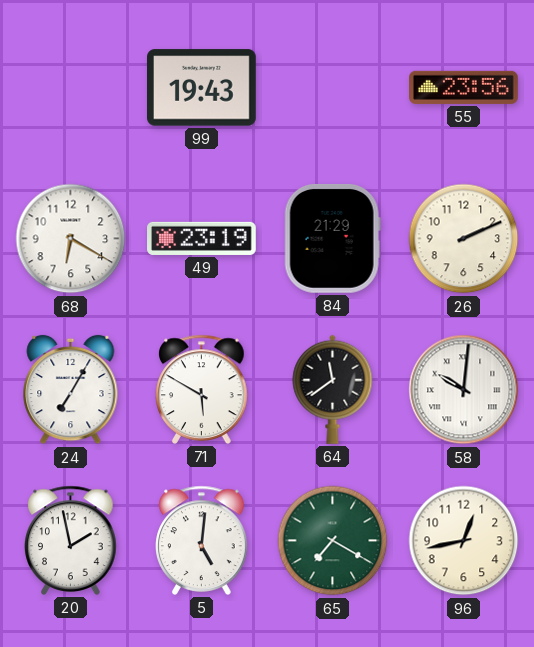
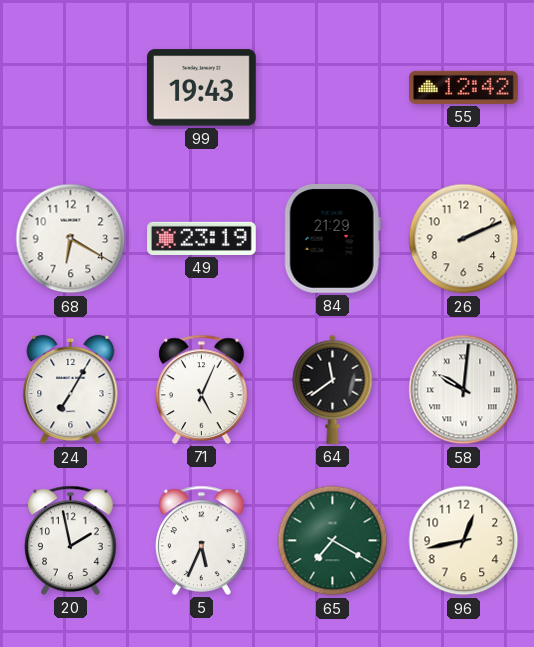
55: 23:56 -> 12:42
71: 5:50 -> 5:04
5: 5:01 -> 5:34
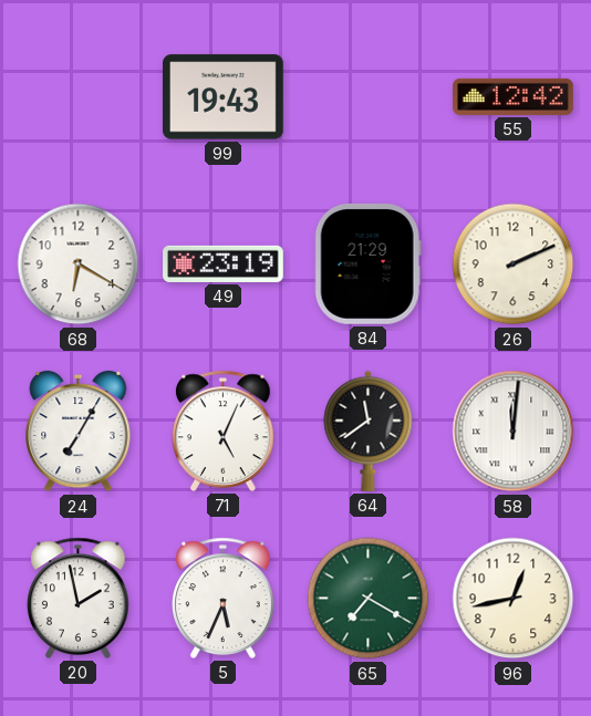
58: 10:01 -> 12:01
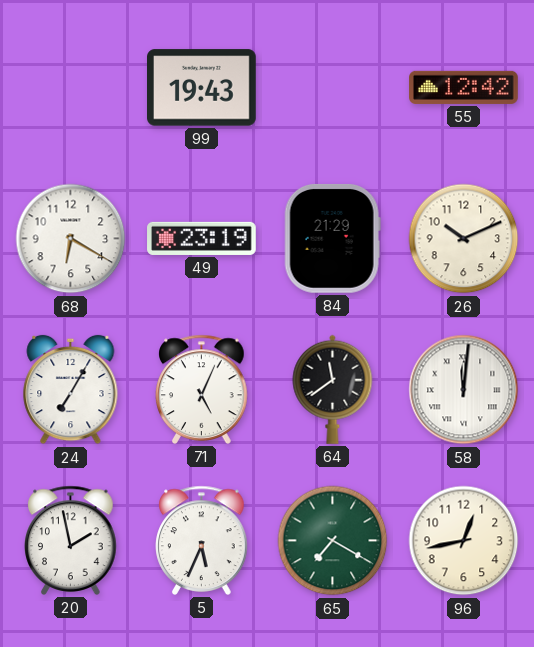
26: 2:11 -> 10:11
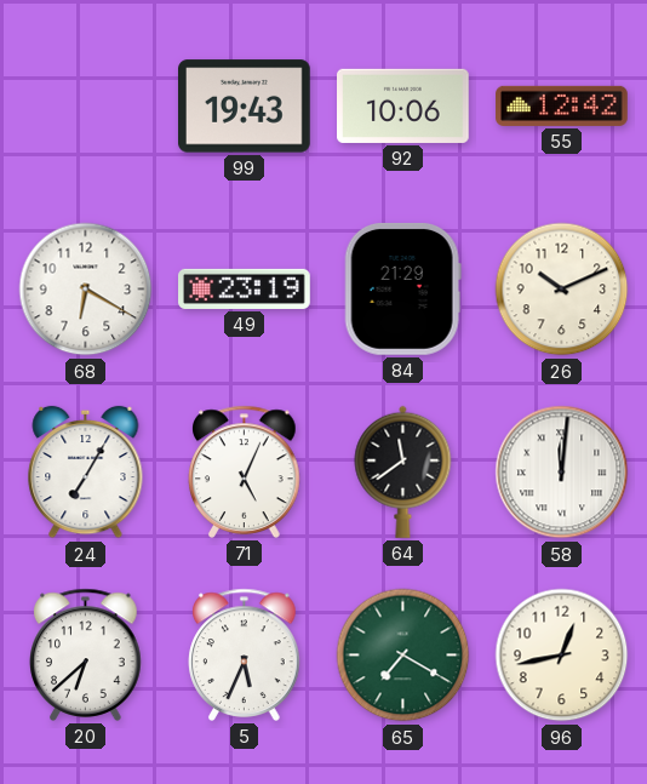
92: none -> 10:06
20: 1:58 -> 6:38
